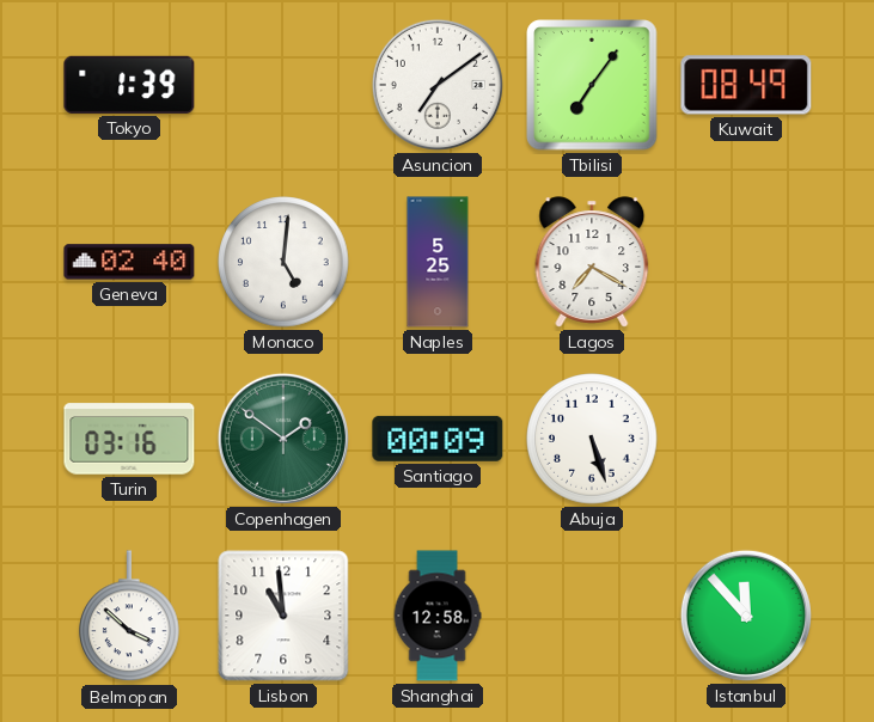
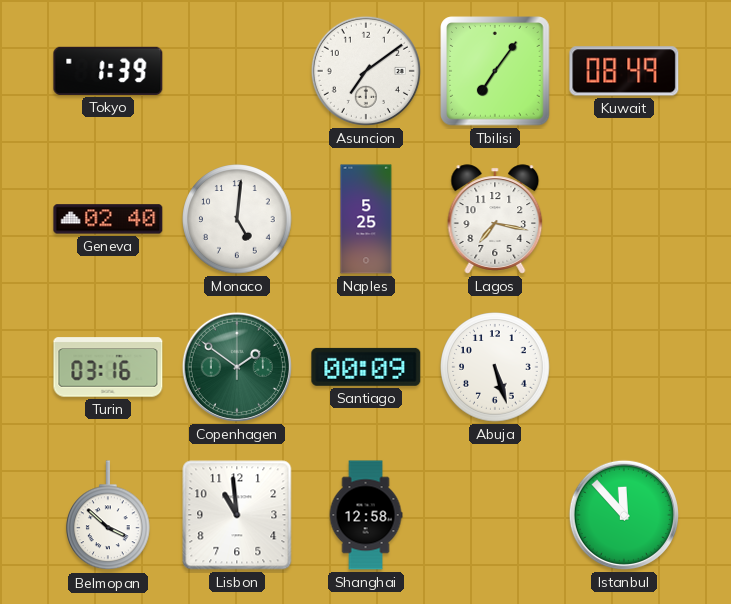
Lagos: 7:20 -> 7:17
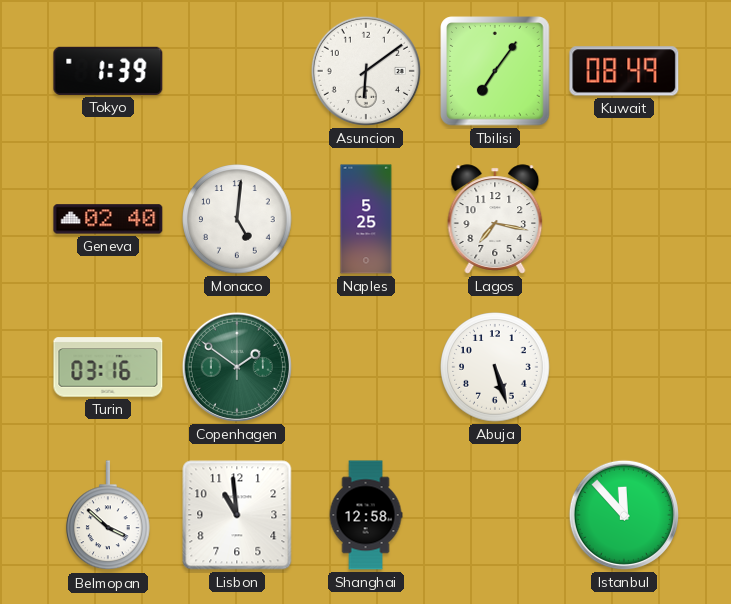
Asuncion: 7:09 -> 6:09
Santiago: 00:09 -> none
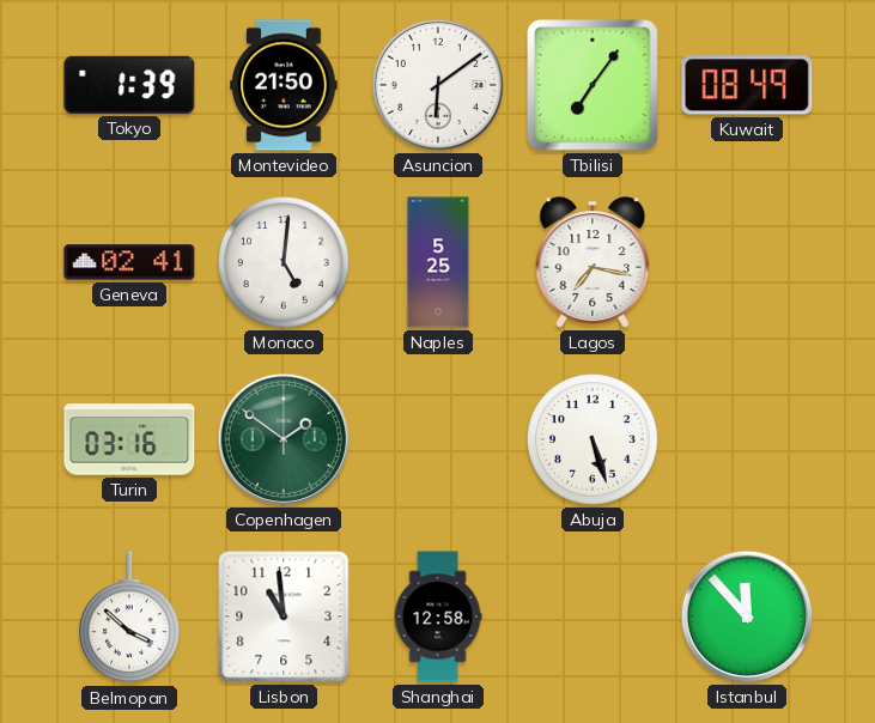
Montevideo: none -> 21:50
Geneva: 02:40 -> 02:41
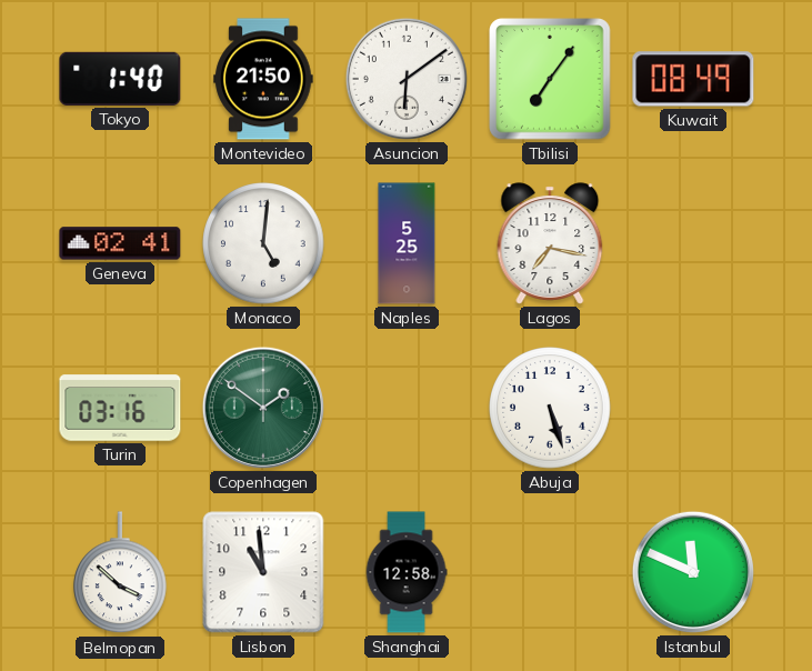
Tokyo: 1:39 -> 1:40
Istanbul: 11:53 -> 11:49
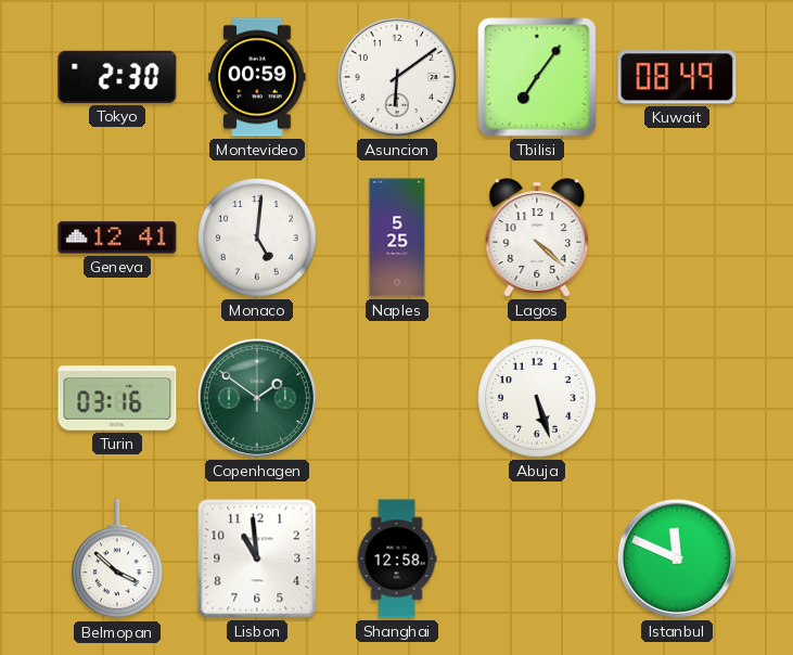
Tokyo: 1:40 -> 2:30
Montevideo: 21:50 -> 00:59
Geneva: 02:41 -> 12:41
Lagos: 7:17 -> 4:22
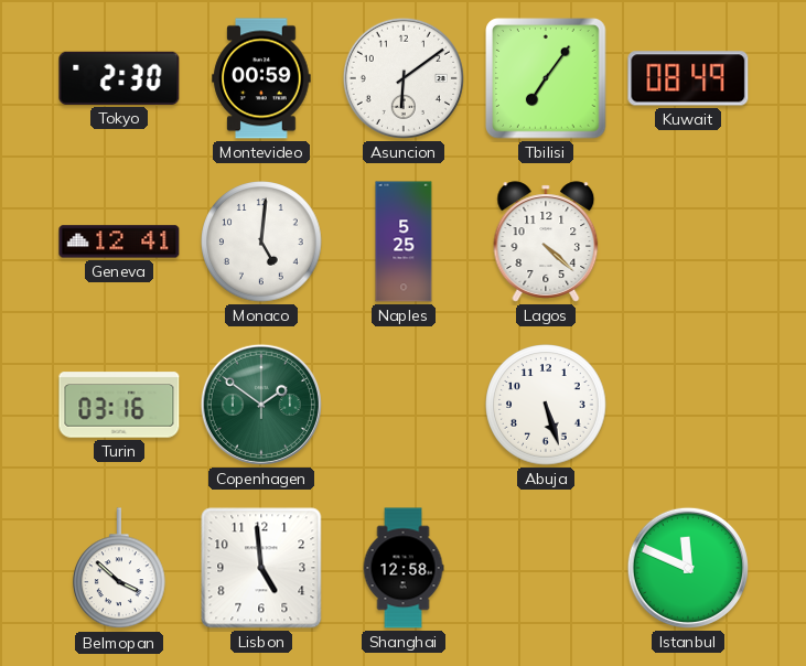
Lisbon: 10:59 -> 4:59
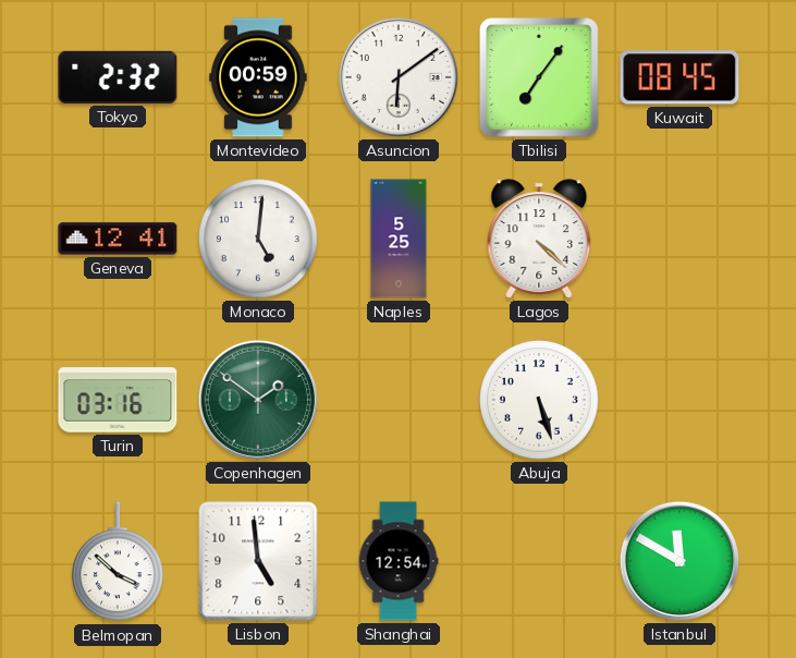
Tokyo: 2:30 -> 2:32
Kuwait: 08:49 -> 08:45
Shanghai: 12:58 -> 12:54
Istanbul: 11:49 -> 11:50
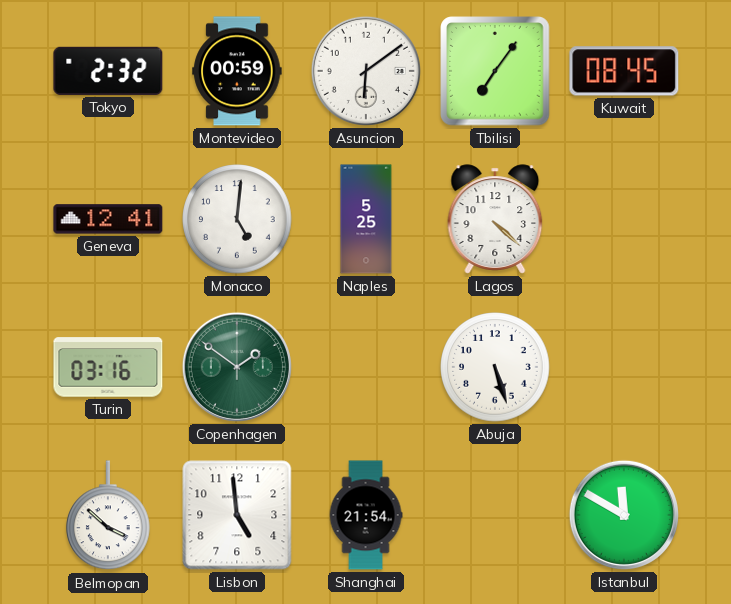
Shanghai: 12:54 -> 21:54
